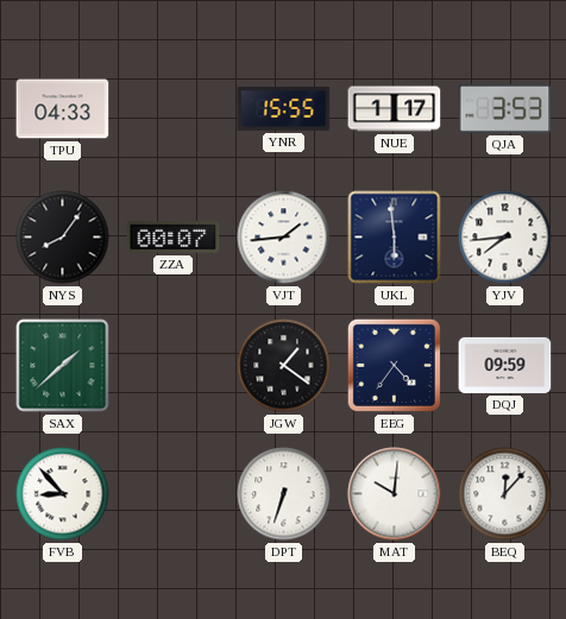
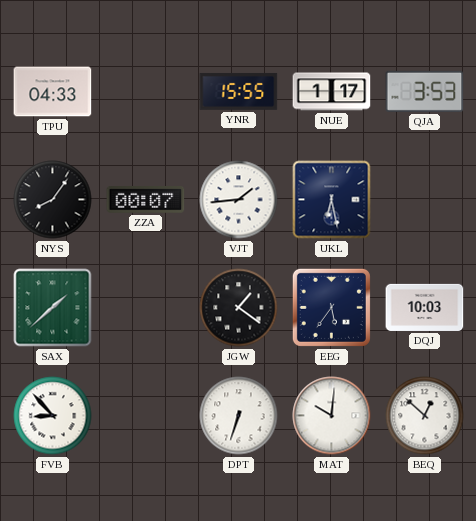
UKL: 5:59 -> 6:28
YJV: 7:44 -> none
EEG: 4:36 -> 5:36
DQJ: 09:59 -> 10:03
BEQ: 12:07 -> 12:52
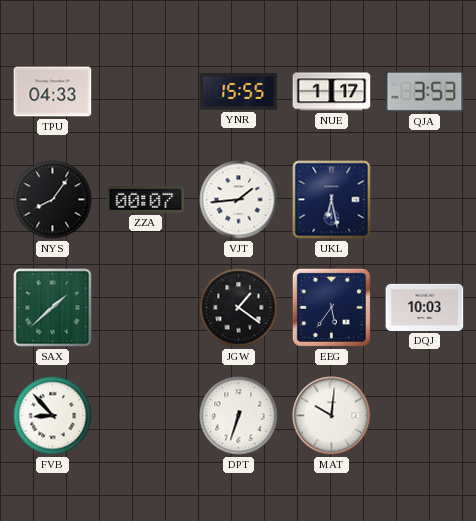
BEQ: 12:52 -> none
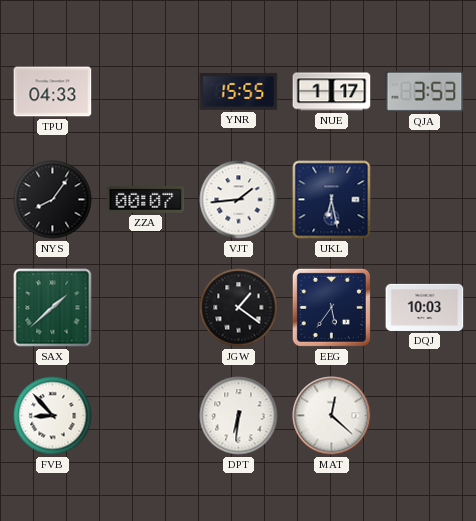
DPT: 6:33 -> 6:31
MAT: 10:01 -> 12:22
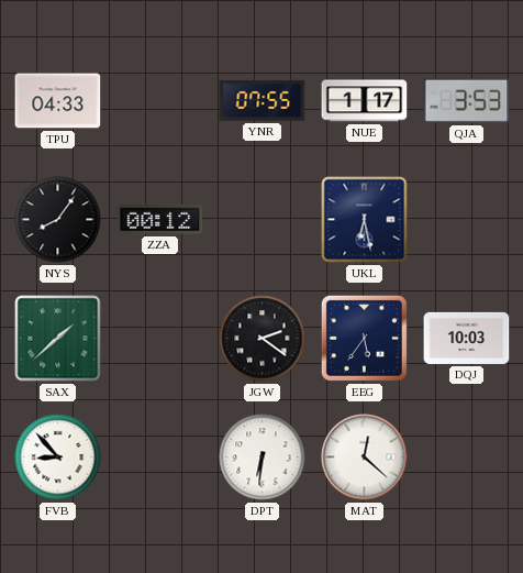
YNR: 15:55 -> 07:55
ZZA: 00:07 -> 00:12
VJT: 1:44 -> none
JGW: 1:21 -> 2:21
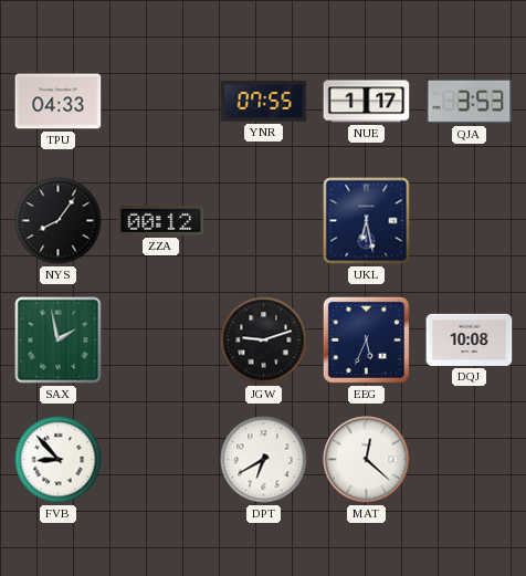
SAX: 1:38 -> 1:58
JGW: 2:21 -> 9:12
EEG: 5:36 -> 5:34
DQJ: 10:03 -> 10:08
DPT: 6:31 -> 6:40
